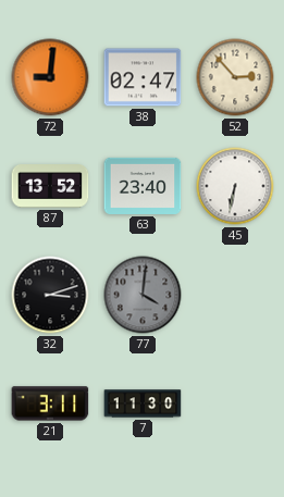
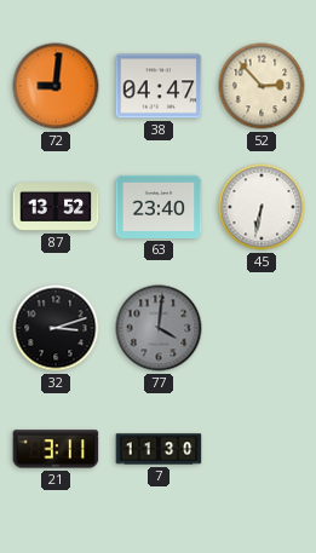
38: 02:47 -> 04:47
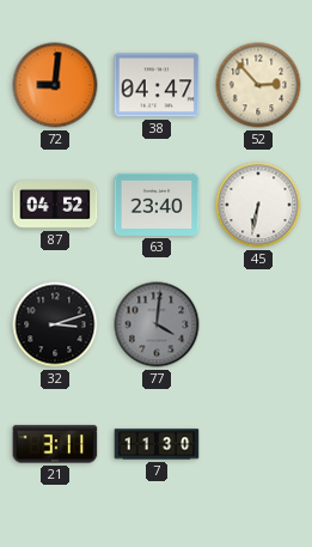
87: 13:52 -> 04:52
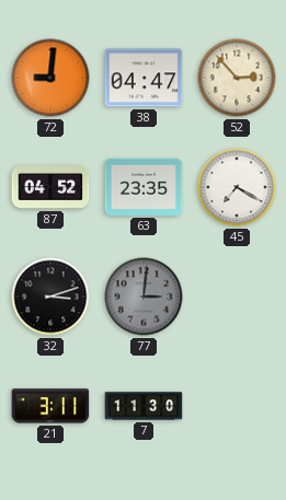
63: 23:40 -> 23:35
45: 6:32 -> 7:20
77: 4:01 -> 3:01
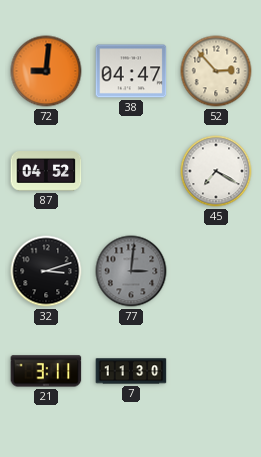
63: 23:35 -> none
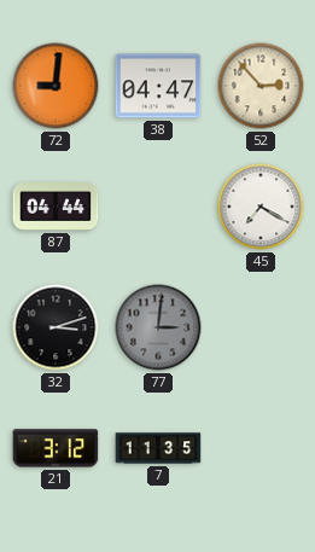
87: 04:52 -> 04:44
21: 3:11 -> 3:12
7: 11:30 -> 11:35
